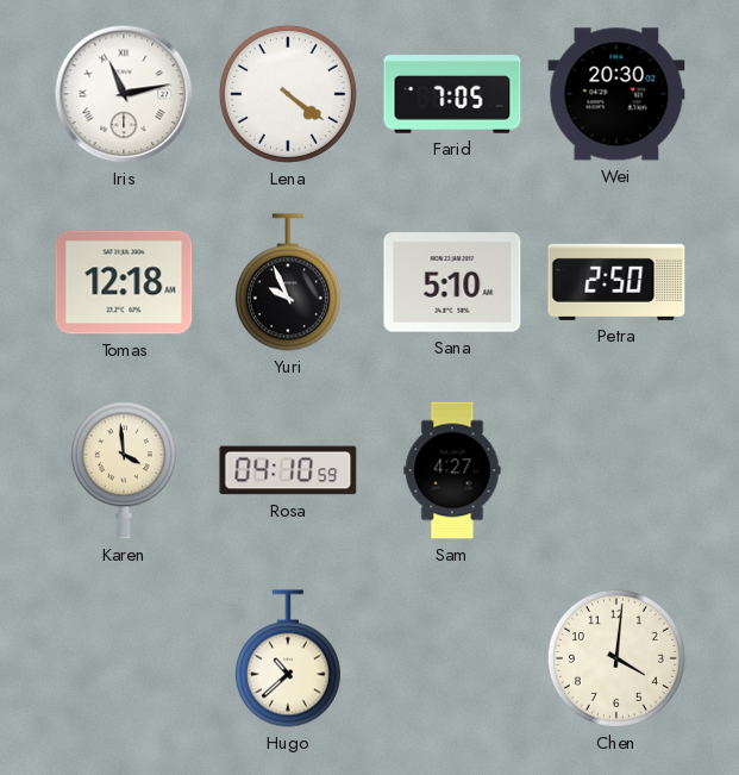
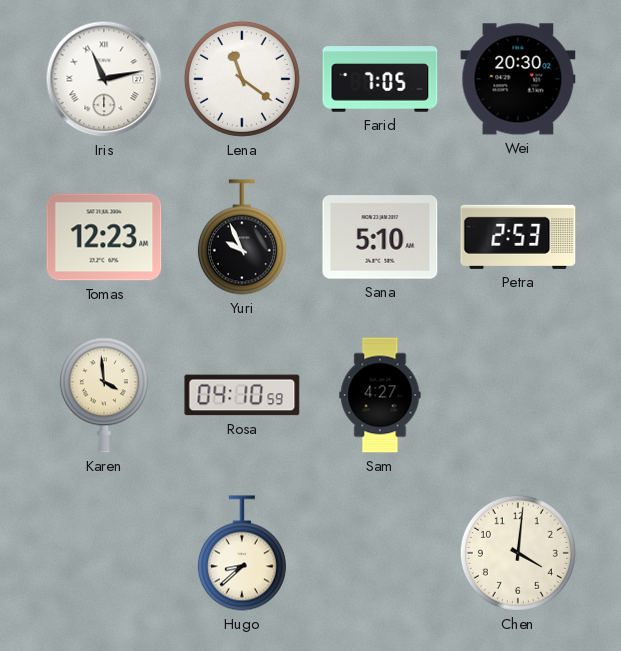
Lena: 4:21 -> 11:21
Tomas: 12:18 -> 12:23
Petra: 2:50 -> 2:53
Hugo: 10:38 -> 8:38
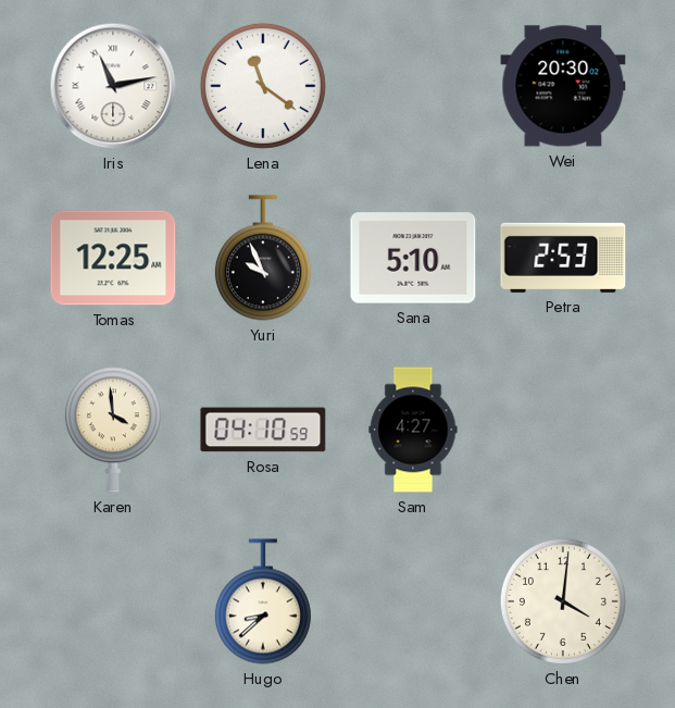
Farid: 7:05 -> none
Tomas: 12:23 -> 12:25
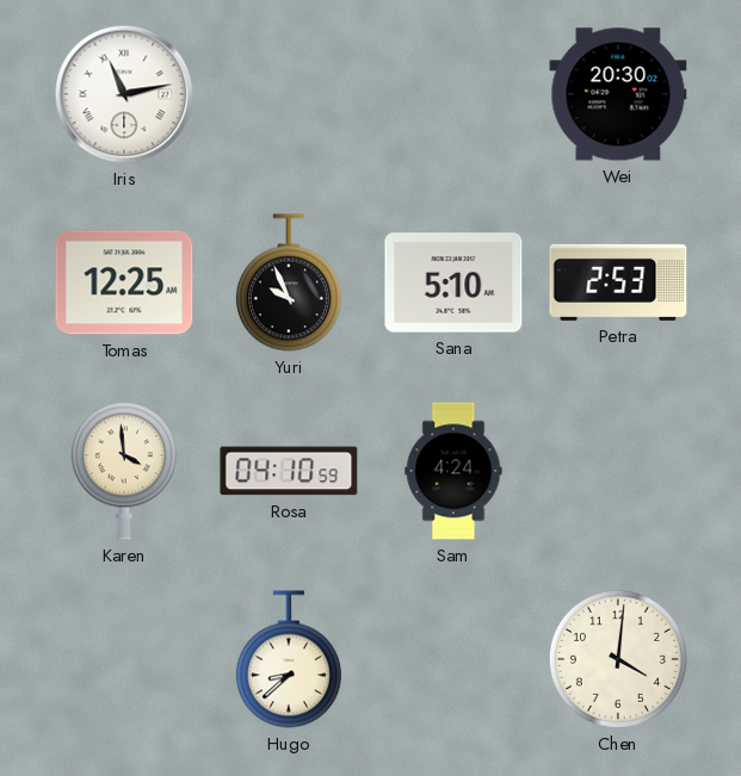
Lena: 11:21 -> none
Sam: 4:27 -> 4:24
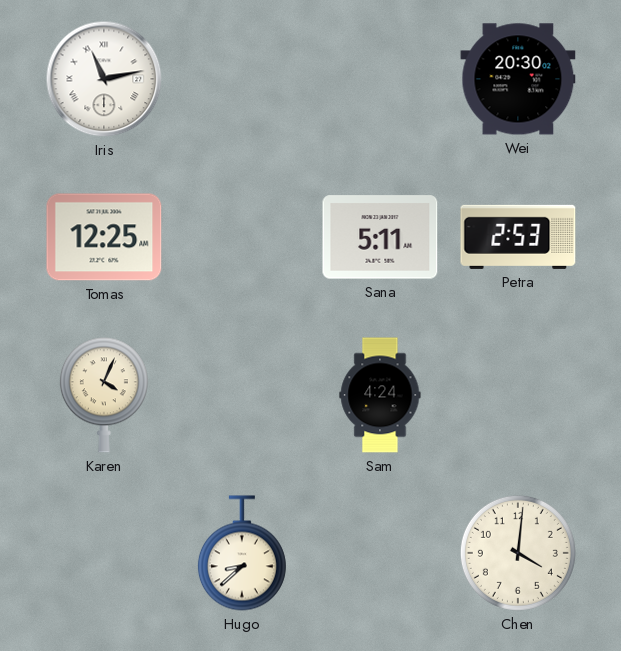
Yuri: 9:56 -> none
Sana: 5:10 -> 5:11
Karen: 3:59 -> 4:04
Rosa: 04:10 -> none
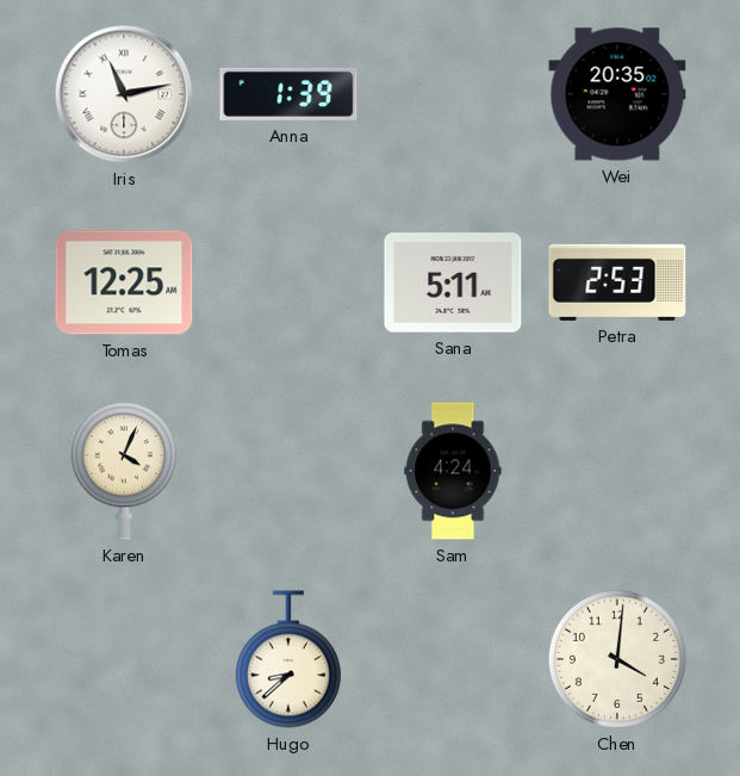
Anna: none -> 1:39
Wei: 20:30 -> 20:35
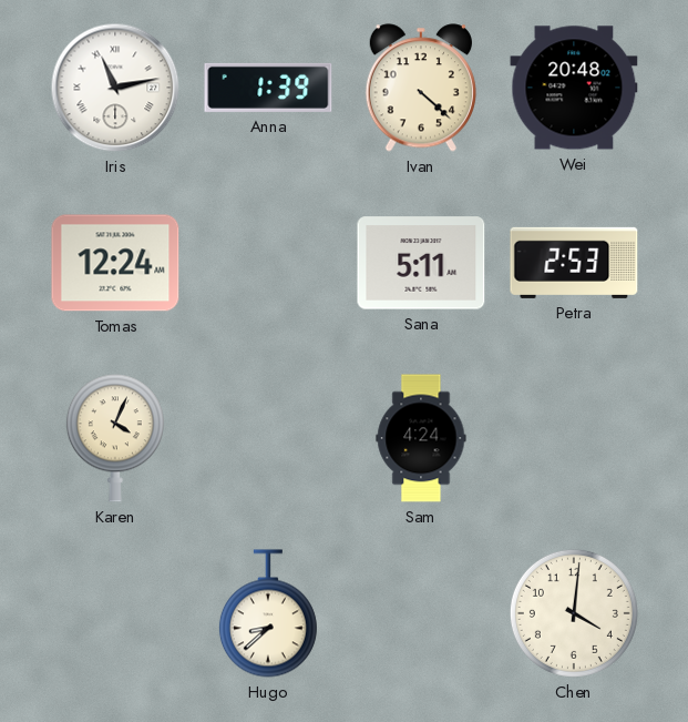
Ivan: none -> 4:22
Wei: 20:35 -> 20:48
Tomas: 12:25 -> 12:24
